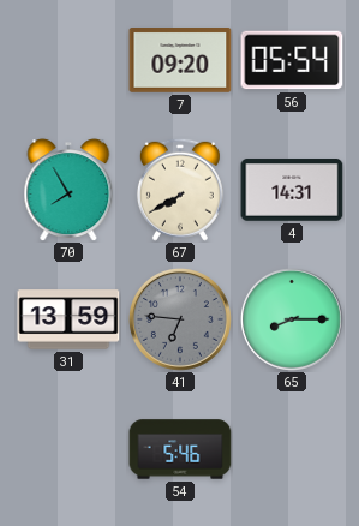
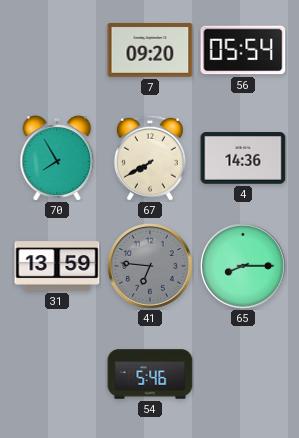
4: 14:31 -> 14:36
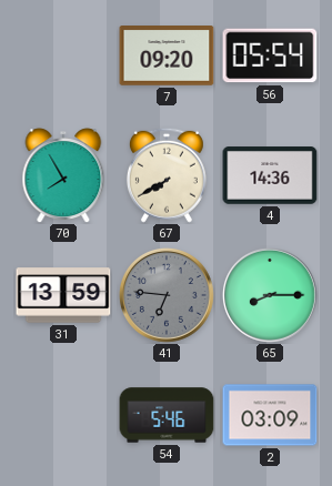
2: none -> 03:09
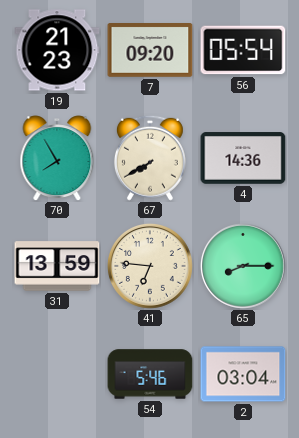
19: none -> 21:23
41 dial: grey -> cream
2: 03:09 -> 03:04
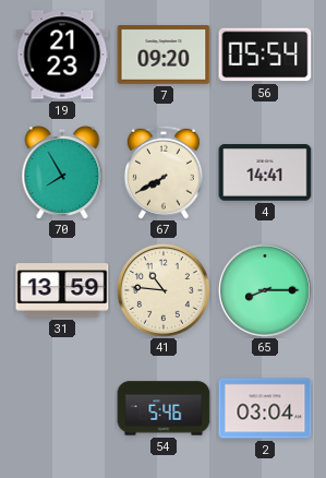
4: 14:36 -> 14:41
41: 6:46 -> 10:46
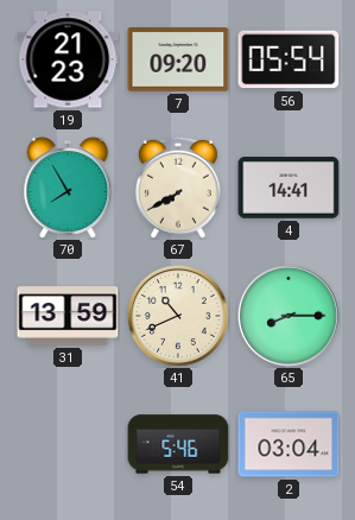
41: 10:46 -> 10:41
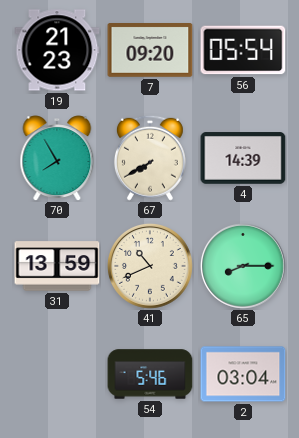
4: 14:41 -> 14:39
